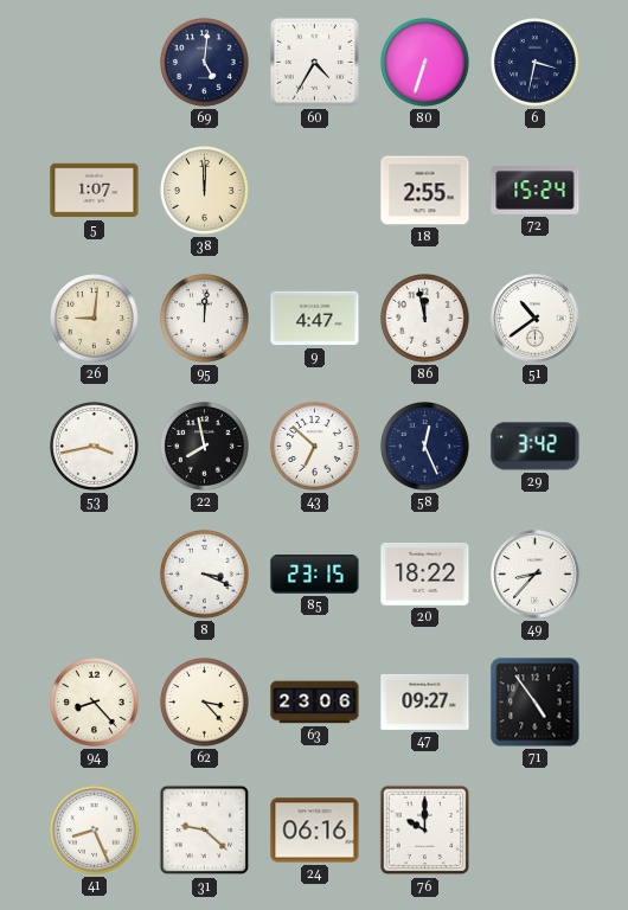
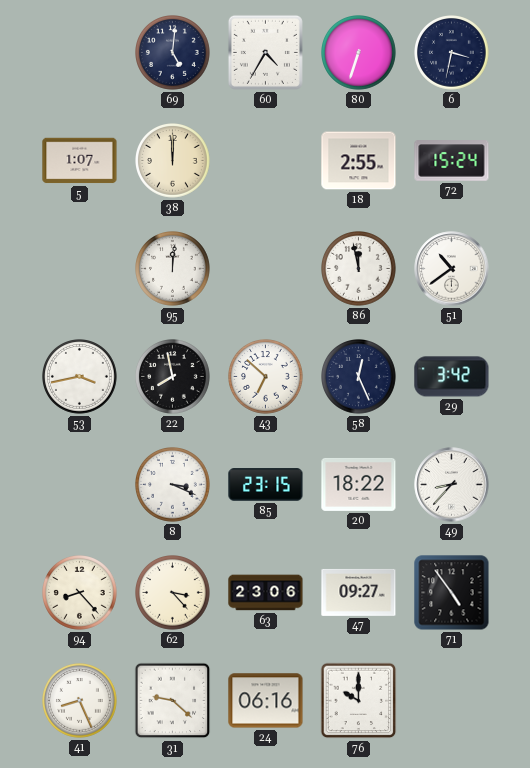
26: 9:01 -> none
9: 4:47 -> none
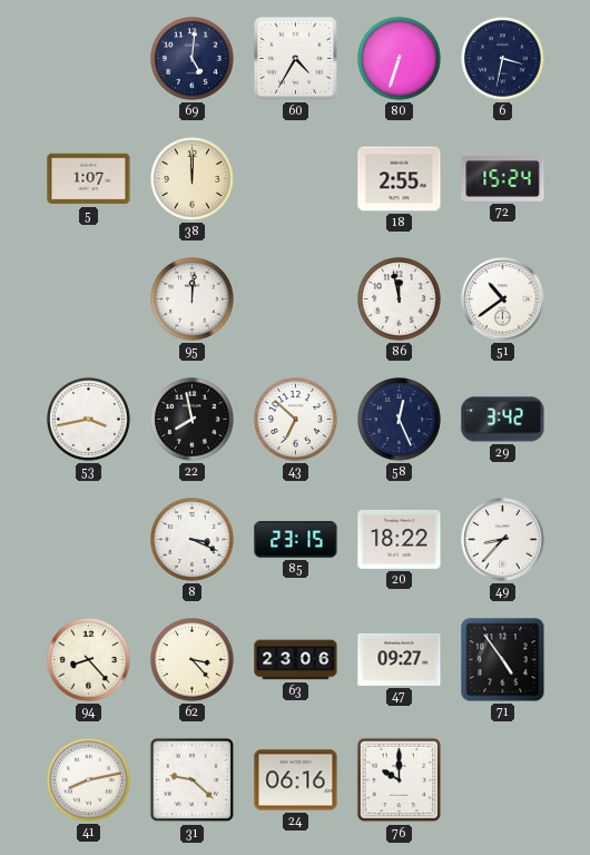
41: 8:26 -> 8:13
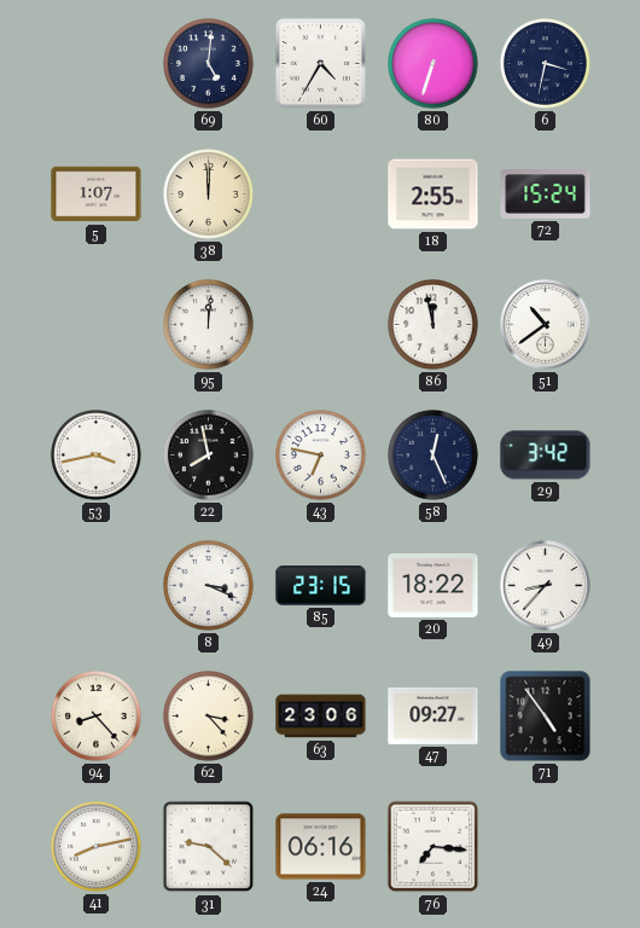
43: 6:52 -> 6:47
76: 10:00 -> 7:16
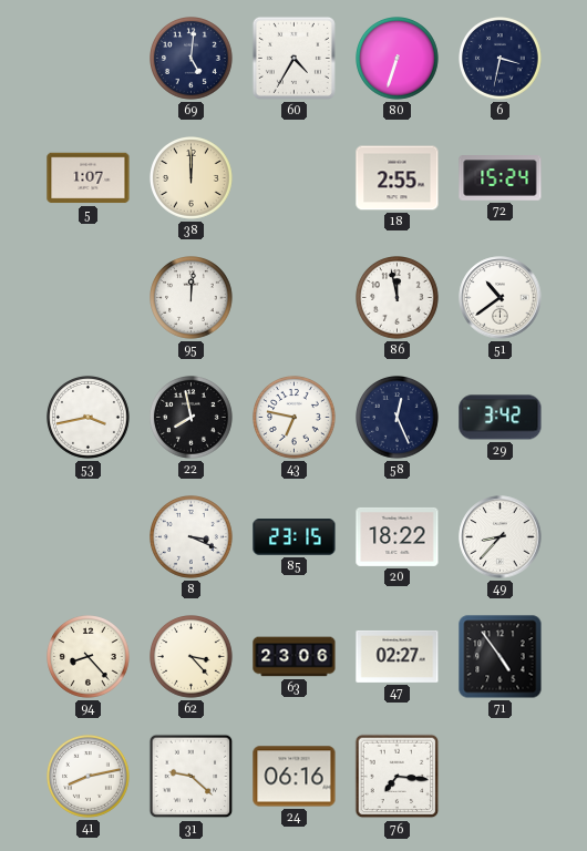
47: 09:27 -> 02:27
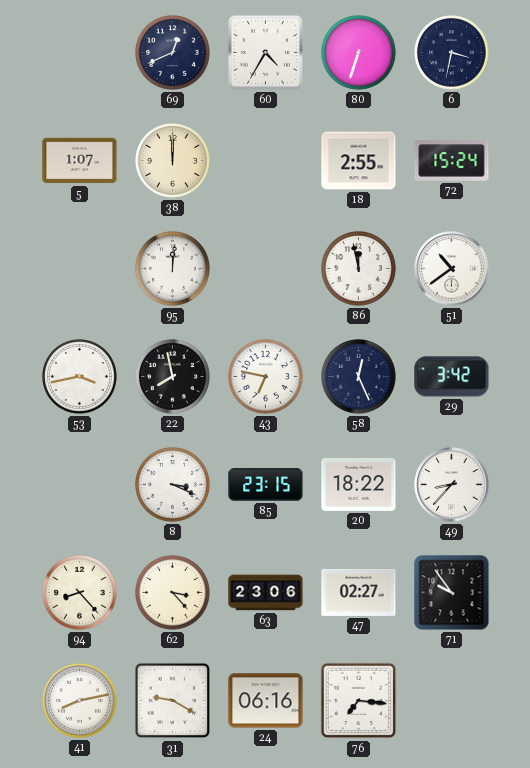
69: 5:01 -> 12:41
71: 4:54 -> 9:54
31: 9:22 -> 9:20
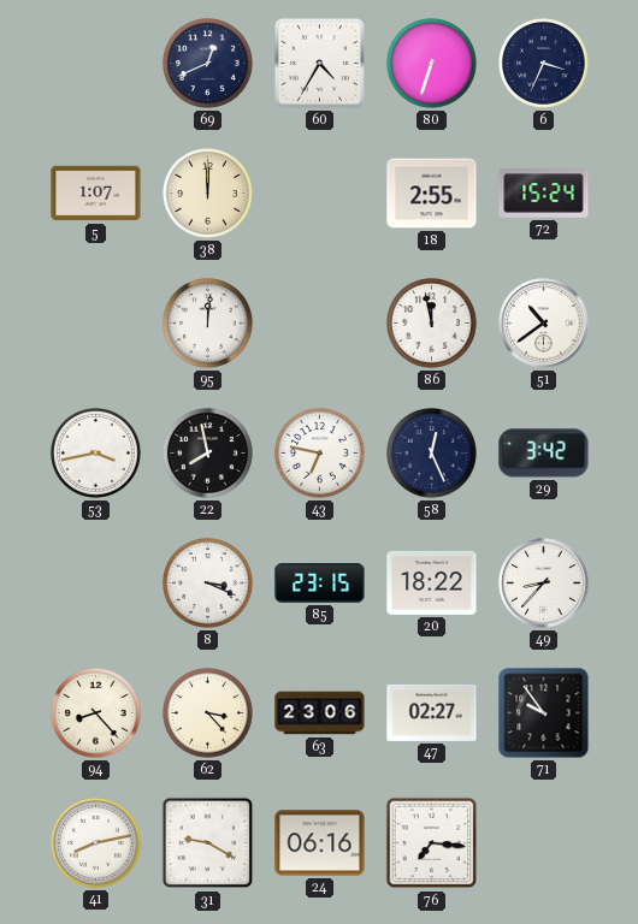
6: 3:32 -> 3:34
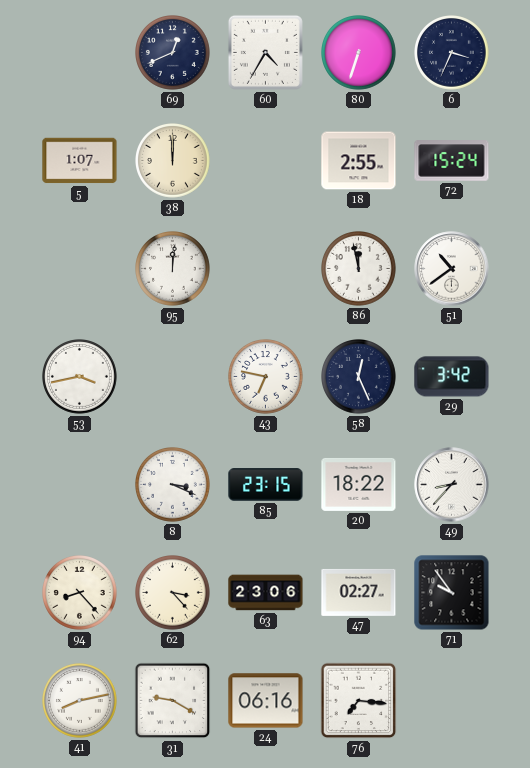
22: 7:58 -> none
